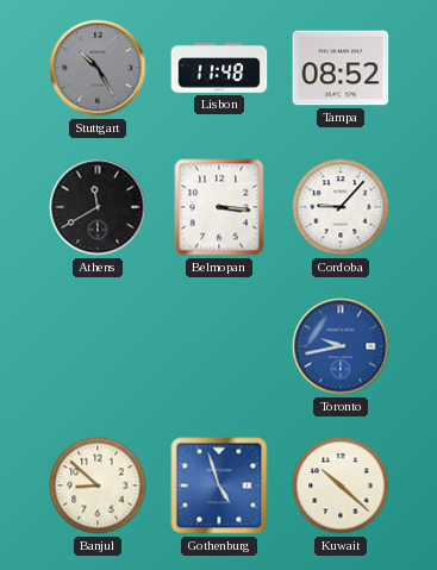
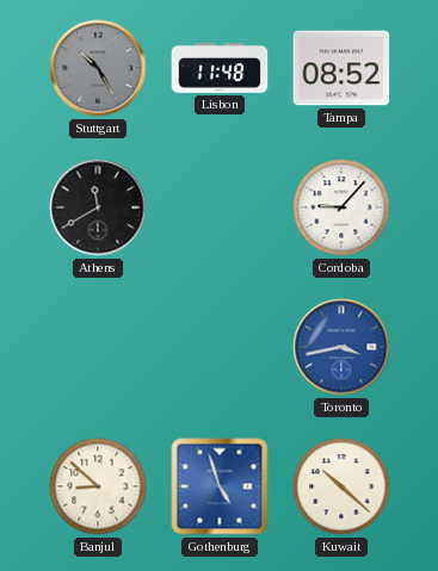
Belmopan: 3:16 -> none
Toronto: 9:43 -> 3:43
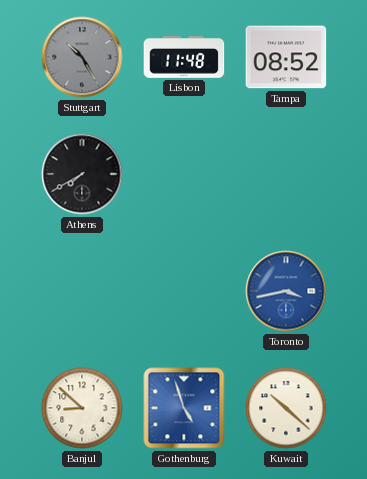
Athens: 11:40 -> 7:40
Cordoba: 9:07 -> none
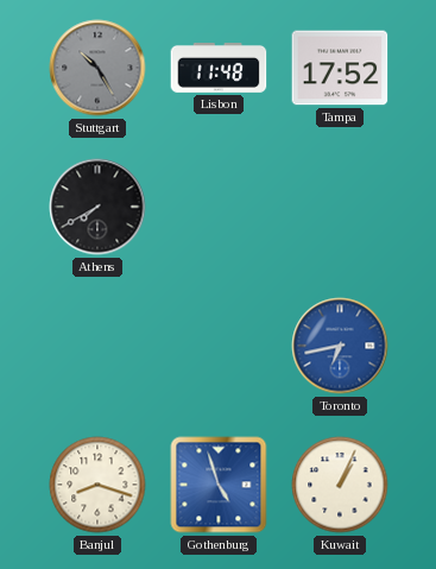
Tampa: 08:52 -> 17:52
Toronto: 3:43 -> 6:43
Banjul: 8:52 -> 8:18
Kuwait: 10:22 -> 1:04
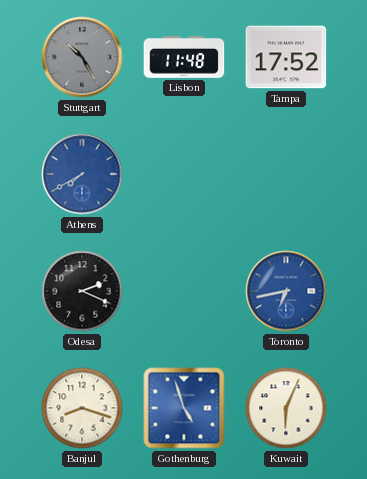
Athens dial: black -> blue
Odesa: none -> 2:19
Kuwait: 1:04 -> 6:04
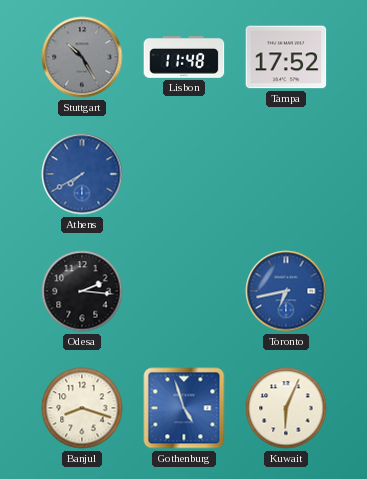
Odesa: 2:19 -> 2:16
